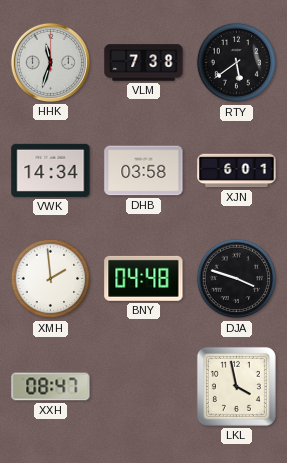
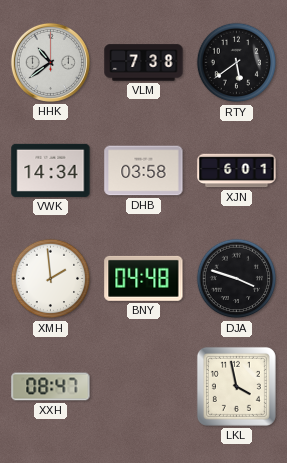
HHK: 11:33 -> 10:39
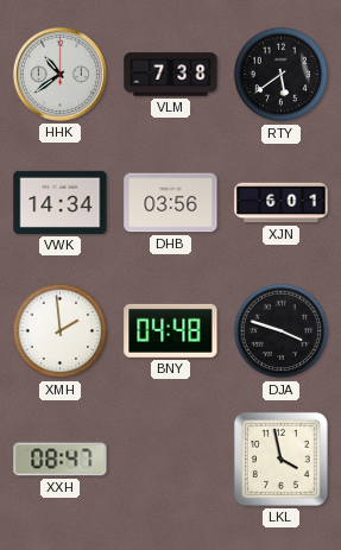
DHB: 03:58 -> 03:56
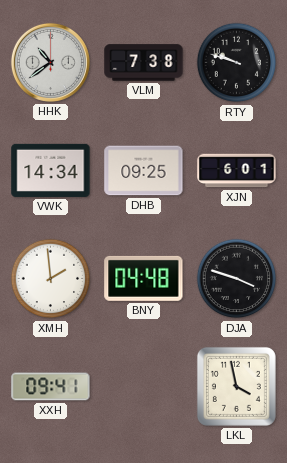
RTY: 5:39 -> 9:48
DHB: 03:56 -> 09:25
XXH: 08:47 -> 09:41
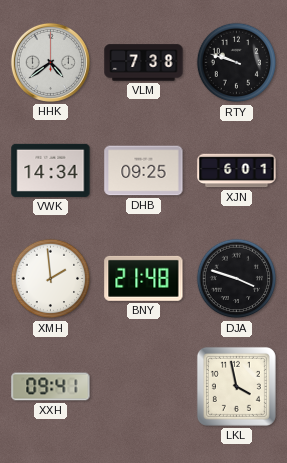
HHK: 10:39 -> 4:39
BNY: 04:48 -> 21:48
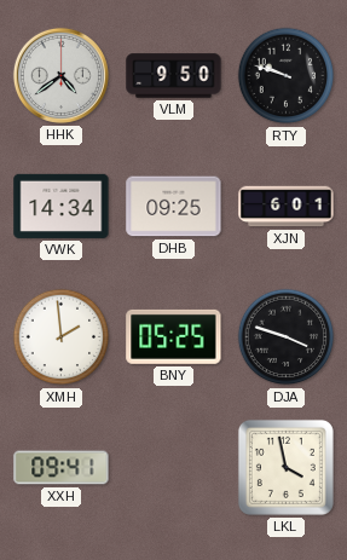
VLM: 7:38 -> 9:50
BNY: 21:48 -> 05:25
